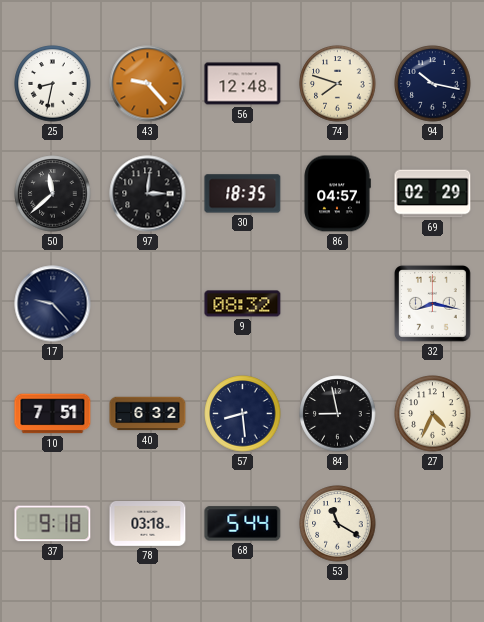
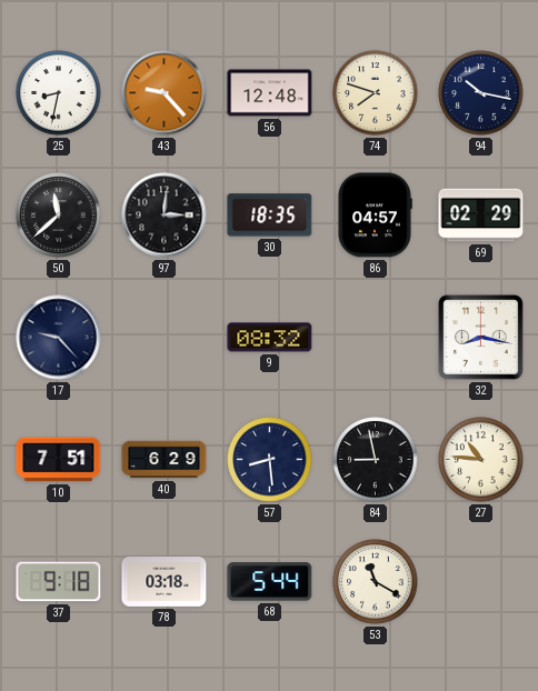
40: 6:32 -> 6:29
27: 4:34 -> 10:46
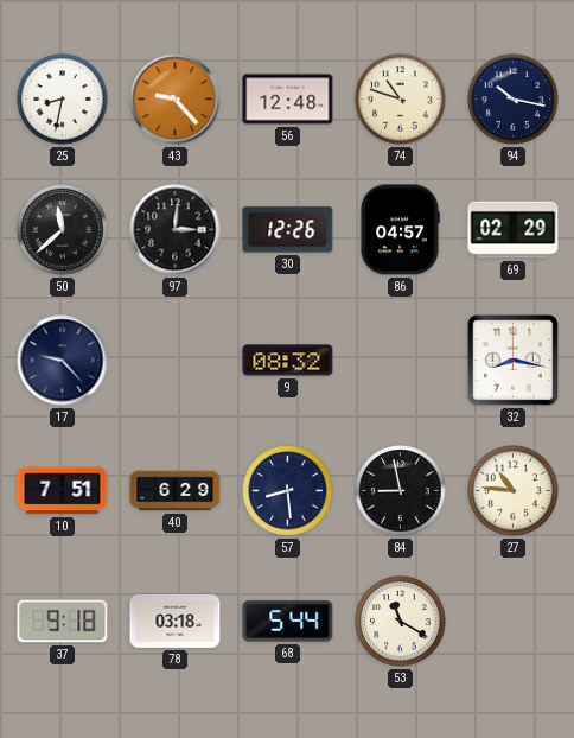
74: 7:48 -> 10:48
30: 18:35 -> 12:26
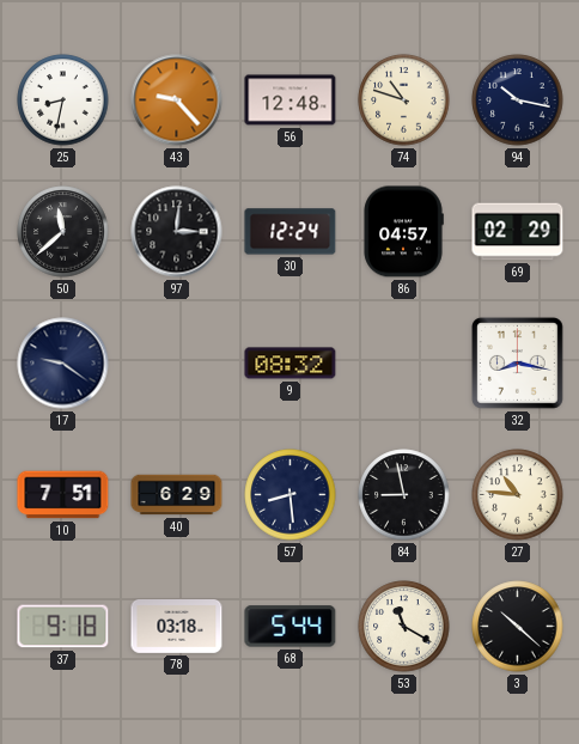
30: 12:26 -> 12:24
17: 9:23 -> 9:21
3: none -> 10:22
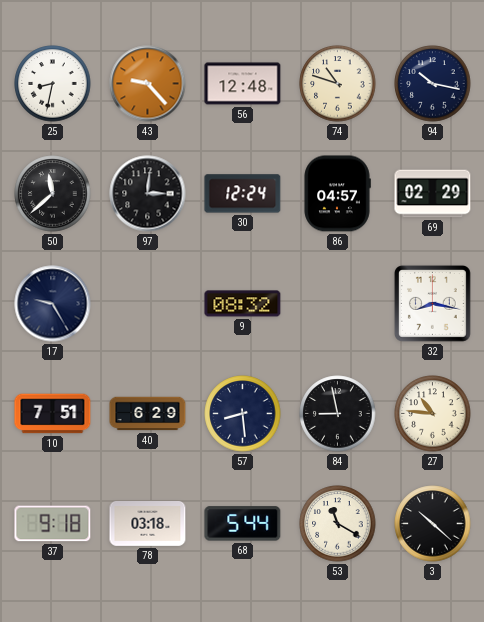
17: 9:21 -> 9:25
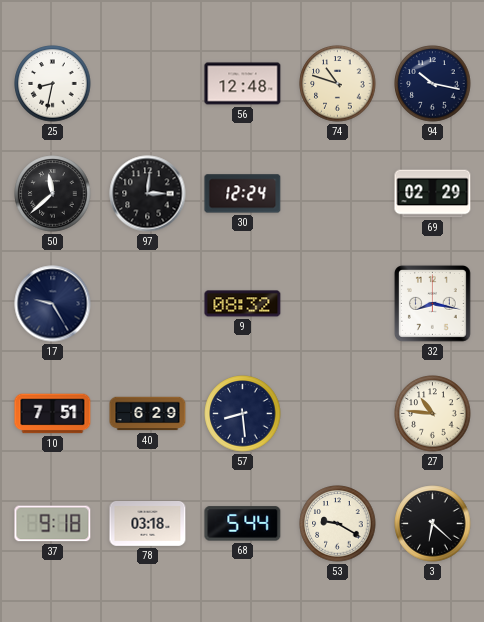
43: 9:23 -> none
86: 04:57 -> none
84: 8:58 -> none
53: 11:20 -> 9:20
3: 10:22 -> 6:22
